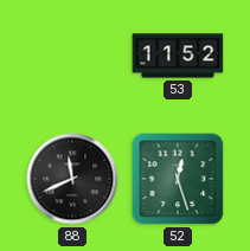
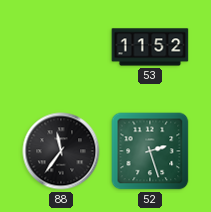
88: 11:41 -> 11:36
52: 12:27 -> 2:27
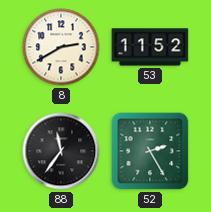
8: none -> 2:40
52: 2:27 -> 2:25
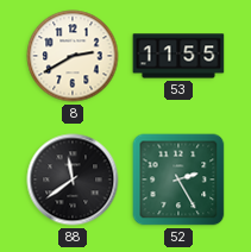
53: 11:52 -> 11:55
88: 11:36 -> 11:39
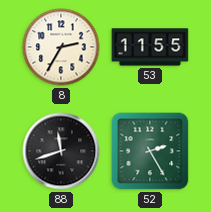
8: 2:40 -> 2:35
88: 11:39 -> 11:42
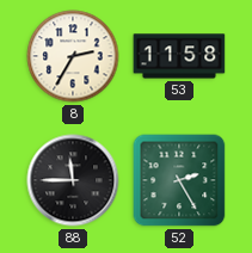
53: 11:55 -> 11:58
88: 11:42 -> 11:45
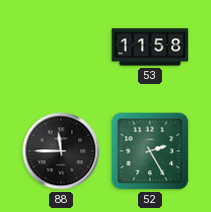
8: 2:35 -> none
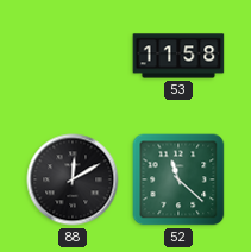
88: 11:45 -> 12:10
52: 2:25 -> 11:22
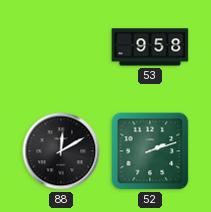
53: 11:58 -> 9:58
52: 11:22 -> 2:12
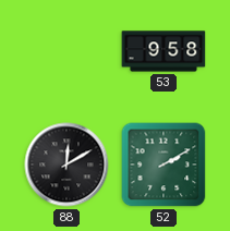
52: 2:12 -> 2:10
